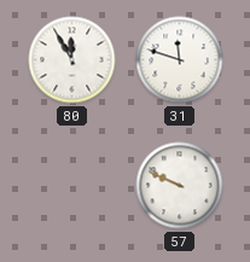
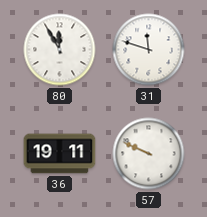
36: none -> 19:11
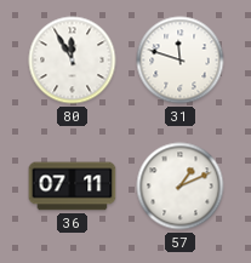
36: 19:11 -> 07:11
57: 9:49 -> 1:11
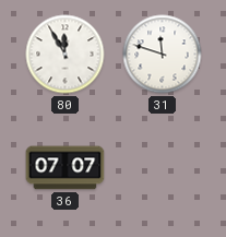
36: 07:11 -> 07:07
57: 1:11 -> none
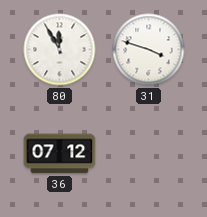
31: 11:48 -> 3:48
36: 07:07 -> 07:12
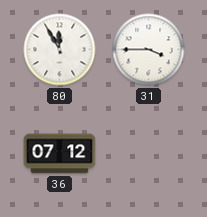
31: 3:48 -> 3:45
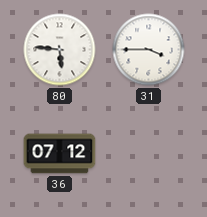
80: 11:55 -> 5:46
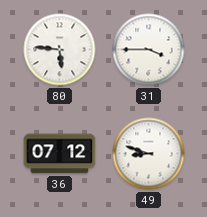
49: none -> 8:48
